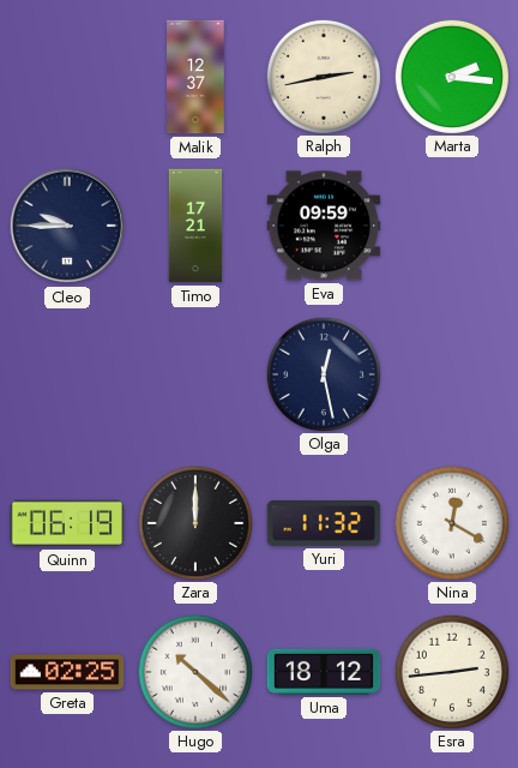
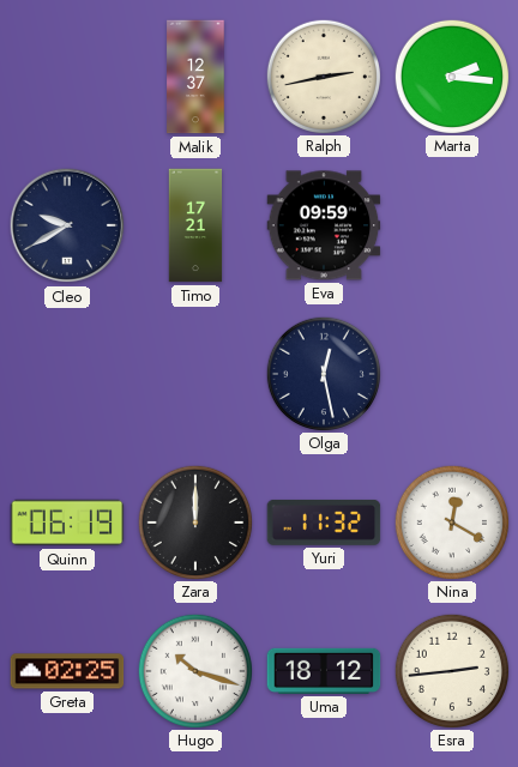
Cleo: 9:45 -> 9:40
Hugo: 10:22 -> 10:18
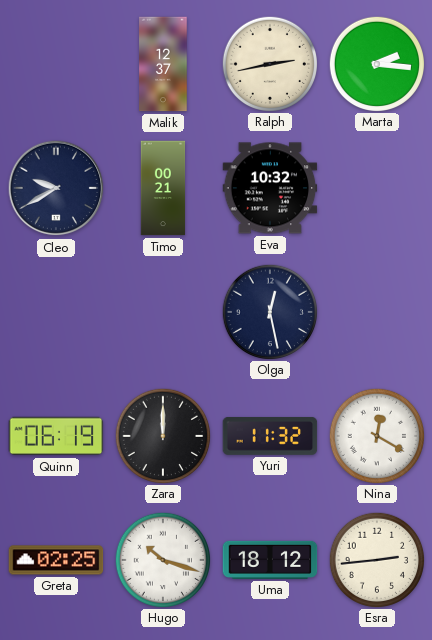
Timo: 17:21 -> 00:21
Eva: 09:59 -> 10:32
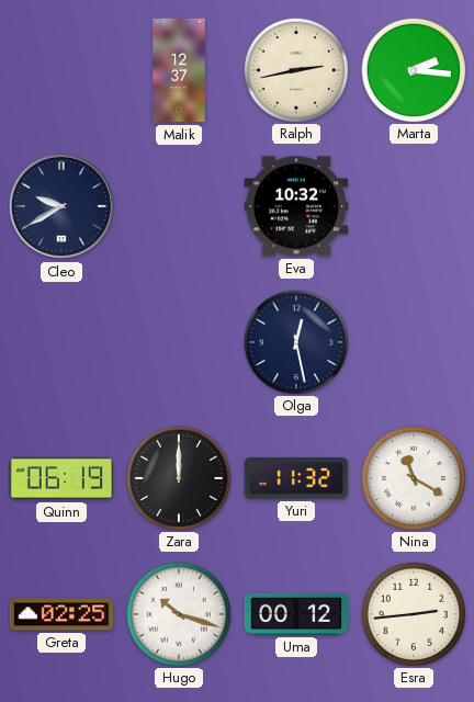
Timo: 00:21 -> none
Nina: 12:20 -> 11:20
Uma: 18:12 -> 00:12
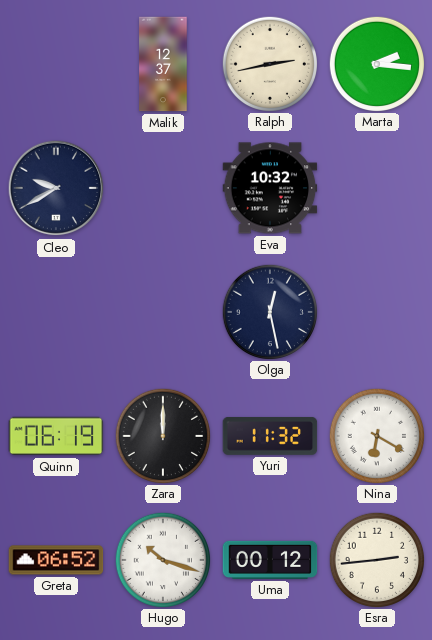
Nina: 11:20 -> 6:20
Greta: 02:25 -> 06:52
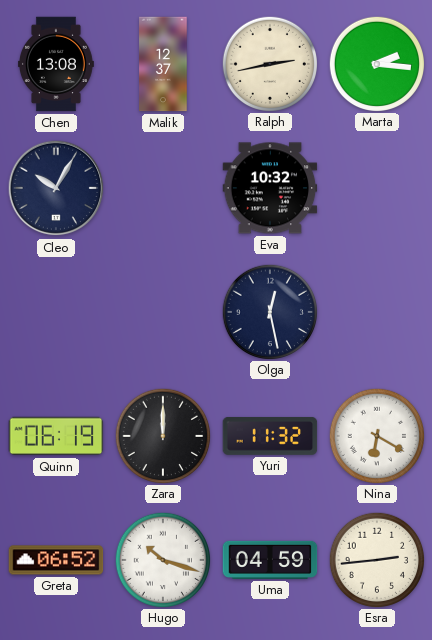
Chen: none -> 13:08
Cleo: 9:40 -> 10:05
Uma: 00:12 -> 04:59
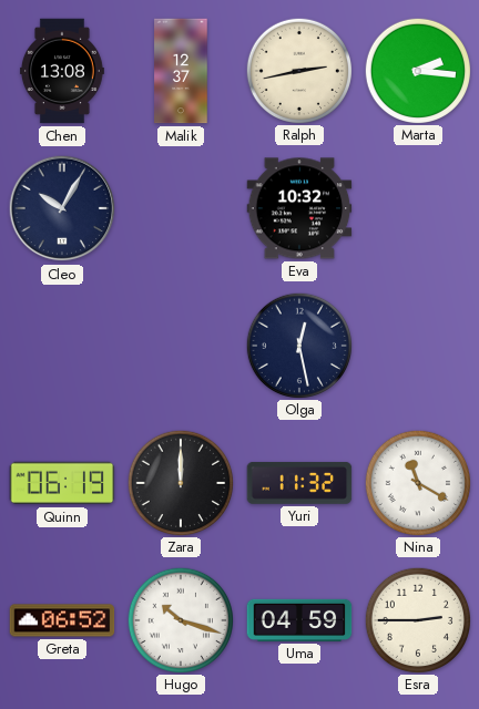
Nina: 6:20 -> 11:20
Esra: 2:44 -> 2:45
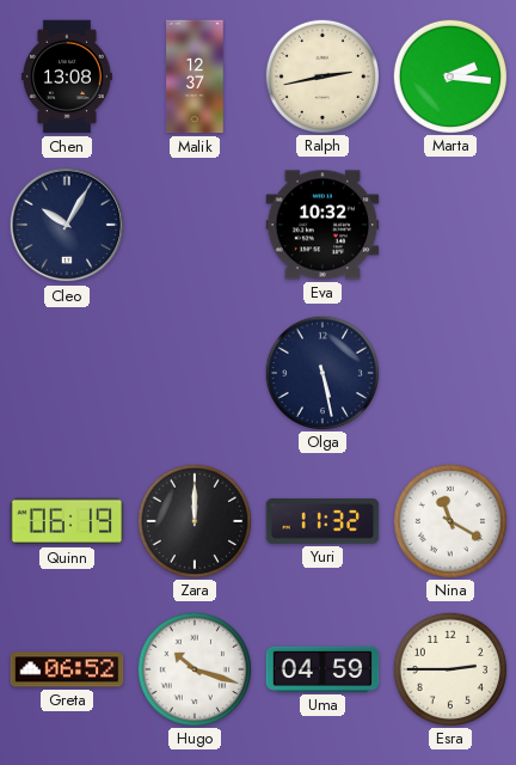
Olga: 12:28 -> 5:28
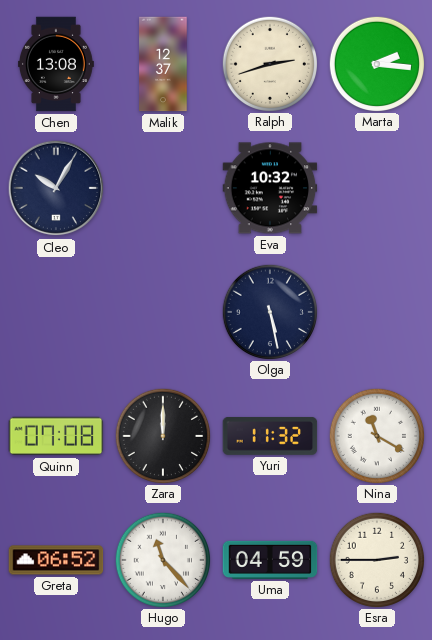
Ralph: 2:43 -> 2:42
Quinn: 06:19 -> 07:08
Hugo: 10:18 -> 11:23
